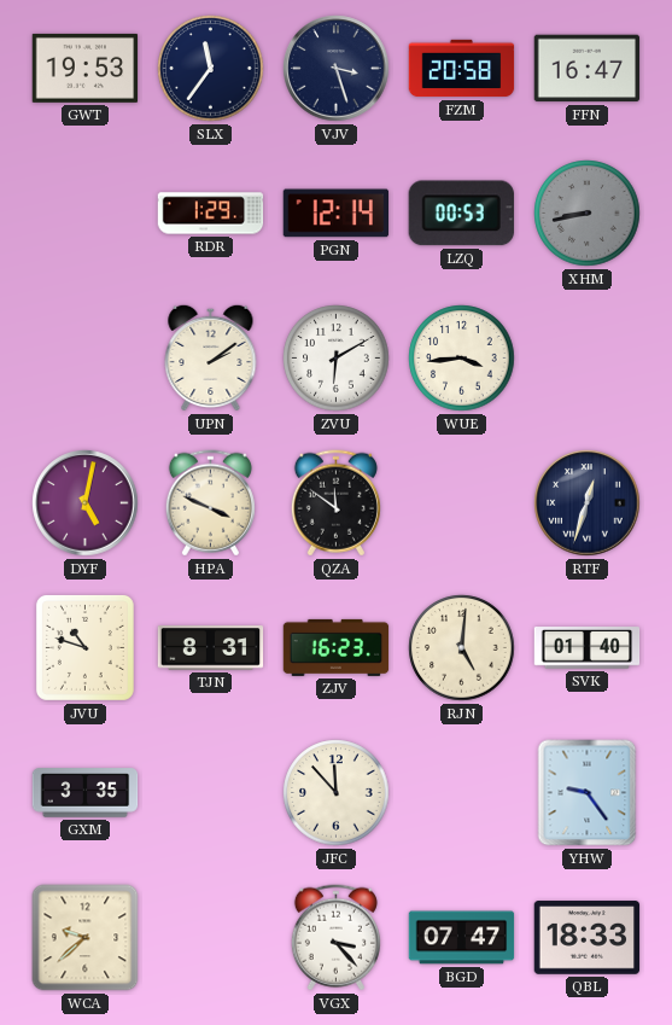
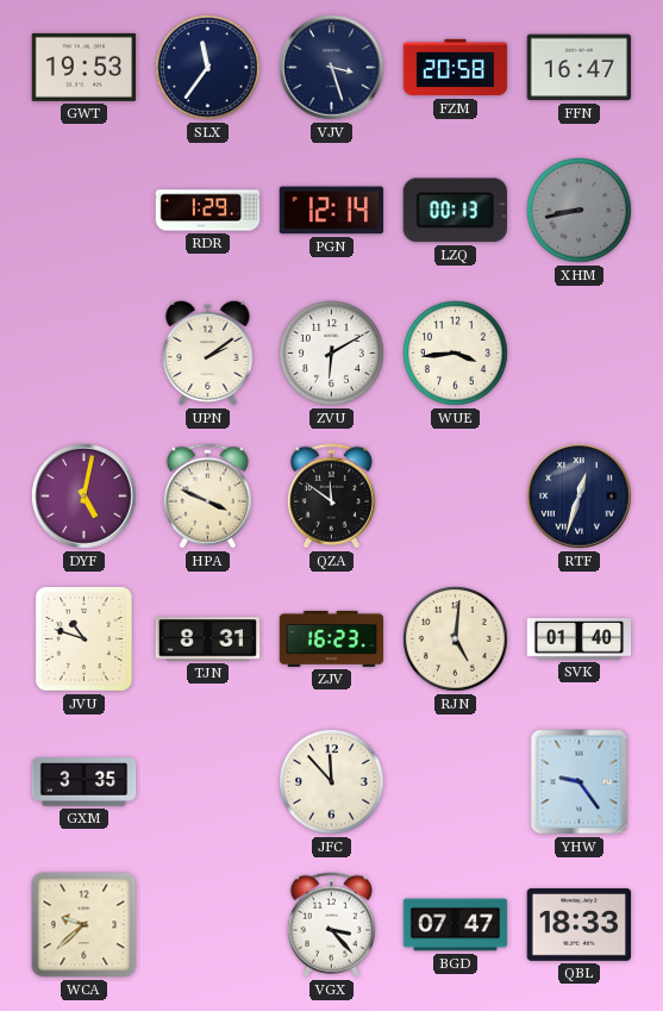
LZQ: 00:53 -> 00:13
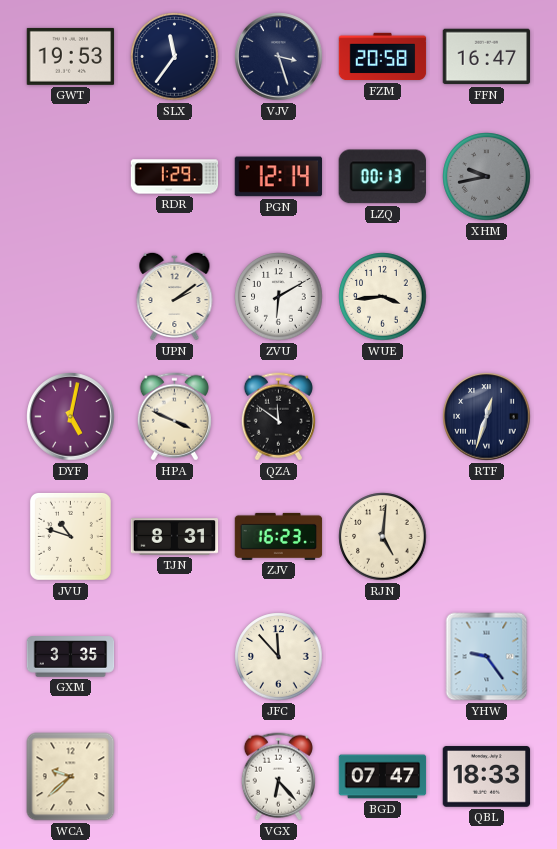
XHM: 8:43 -> 9:43
SVK: 01:40 -> none
VGX: 3:23 -> 6:23
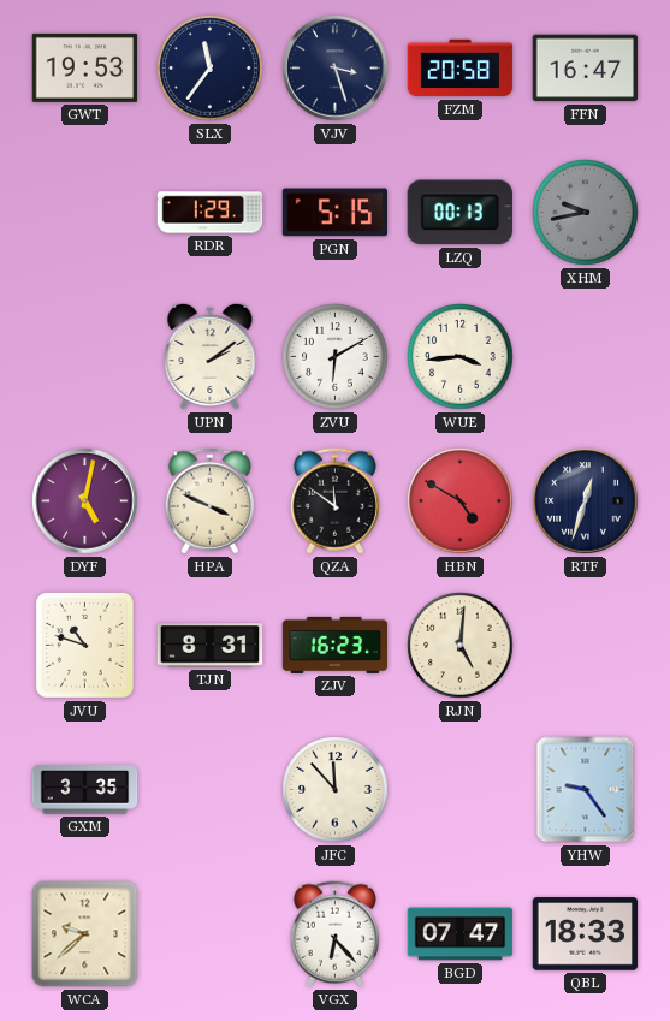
PGN: 12:14 -> 5:15
HBN: none -> 4:50
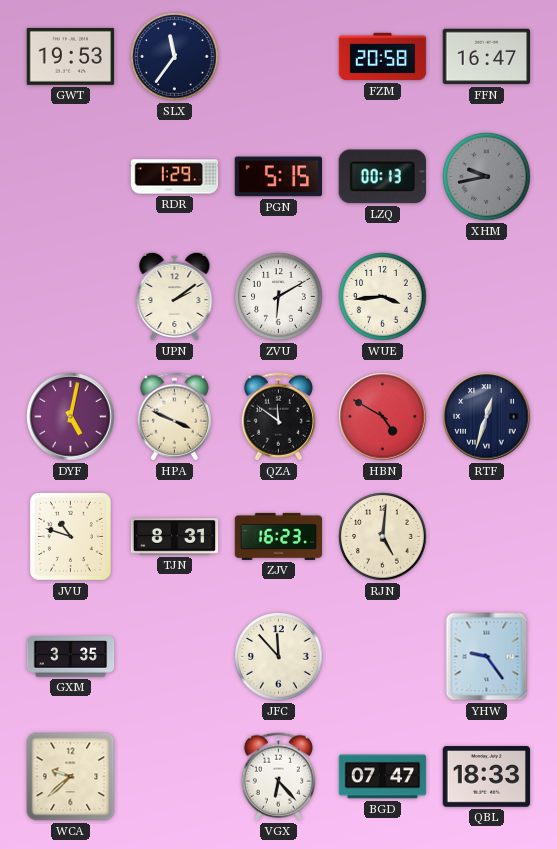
VJV: 3:27 -> none
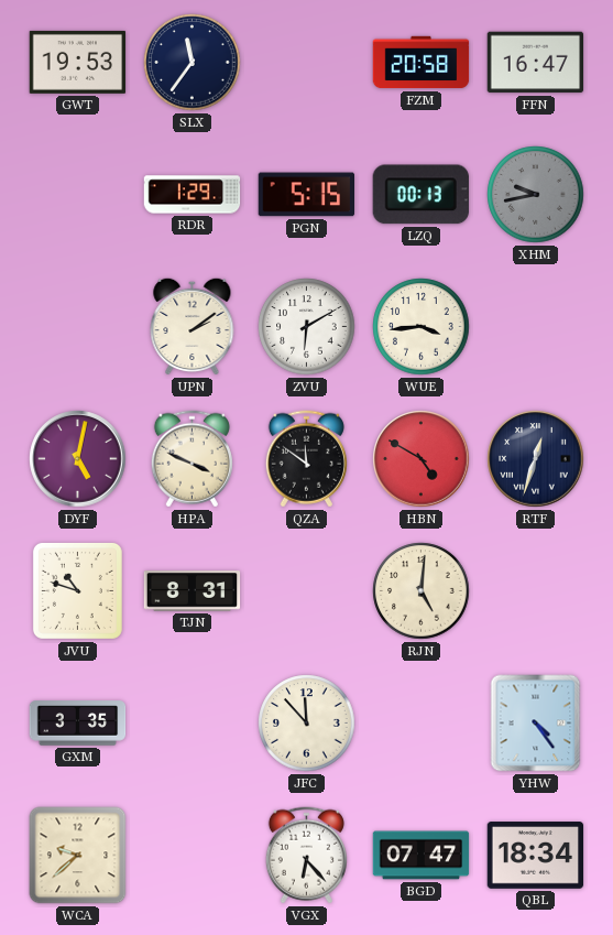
ZJV: 16:23 -> none
YHW: 9:24 -> 4:24
QBL: 18:33 -> 18:34
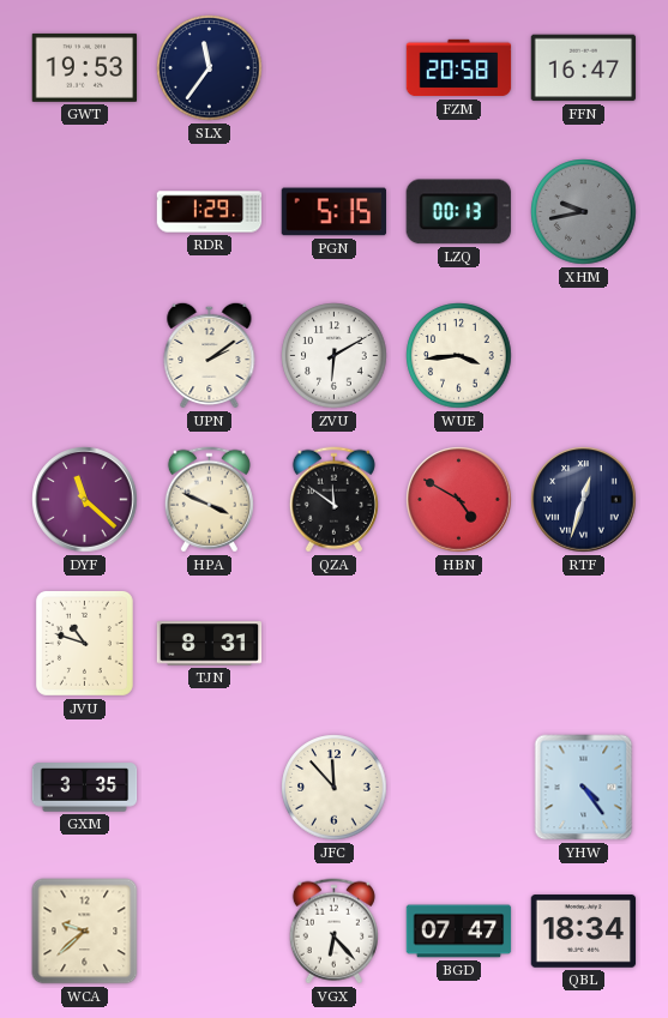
DYF: 5:02 -> 11:22
RJN: 5:01 -> none
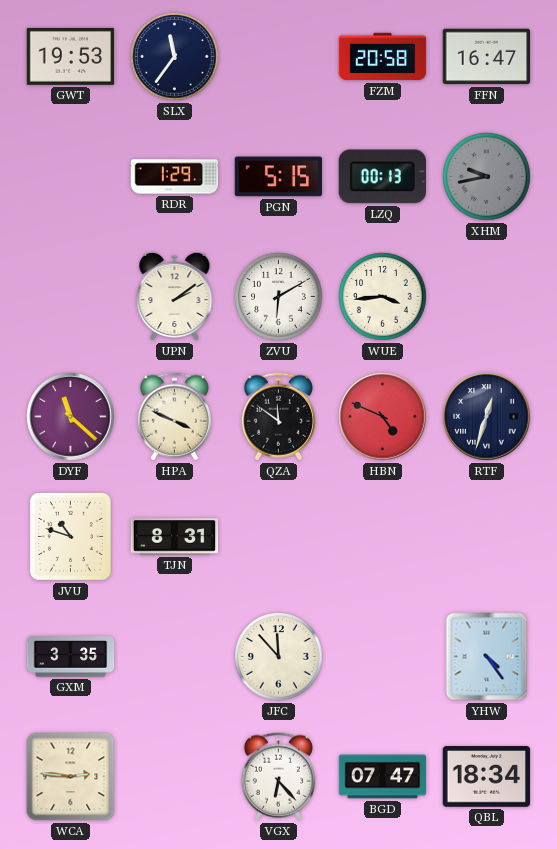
HBN: 4:50 -> 4:49
WCA: 9:38 -> 2:46
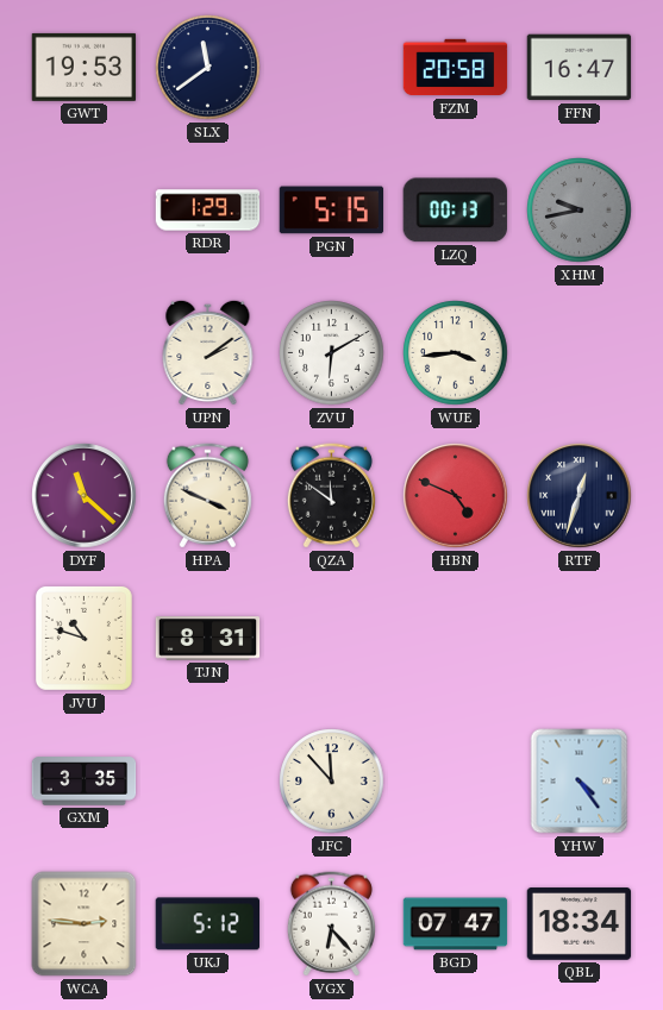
SLX: 11:36 -> 11:39
UKJ: none -> 5:12
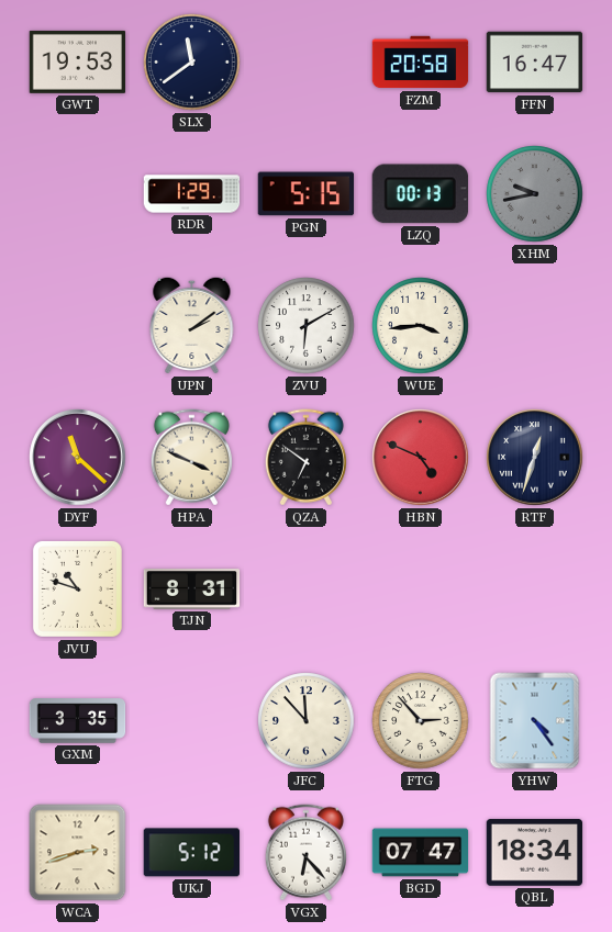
QZA: 11:51 -> 6:51
FTG: none -> 2:53
WCA: 2:46 -> 2:42
